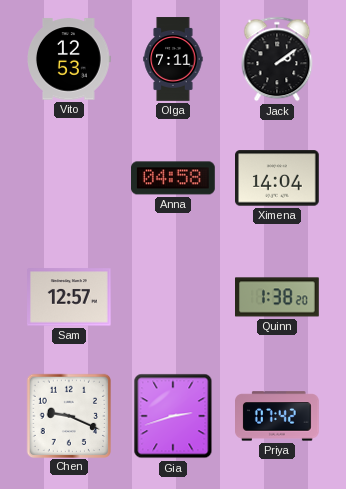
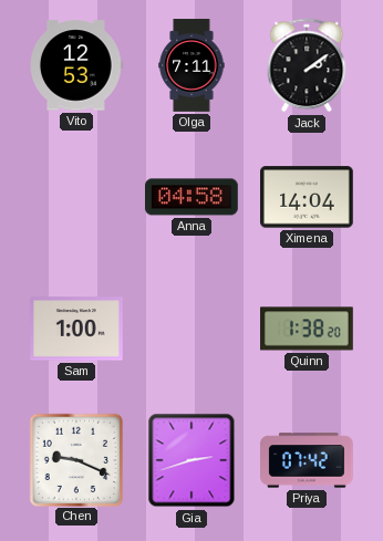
Sam: 12:57 -> 1:00
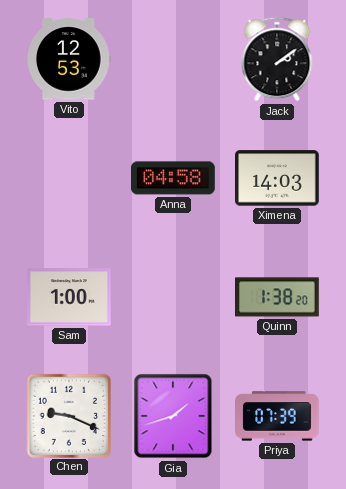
Olga: 7:11 -> none
Ximena: 14:04 -> 14:03
Gia: 2:42 -> 1:42
Priya: 07:42 -> 07:39
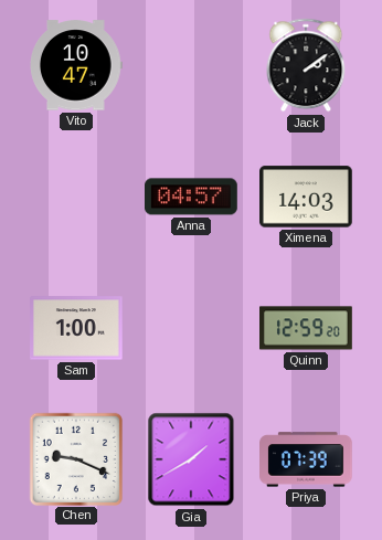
Vito: 12:53 -> 10:47
Anna: 04:58 -> 04:57
Quinn: 1:38 -> 12:59
Gia: 1:42 -> 1:40
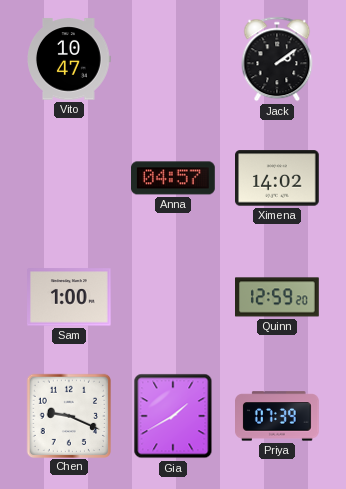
Ximena: 14:03 -> 14:02
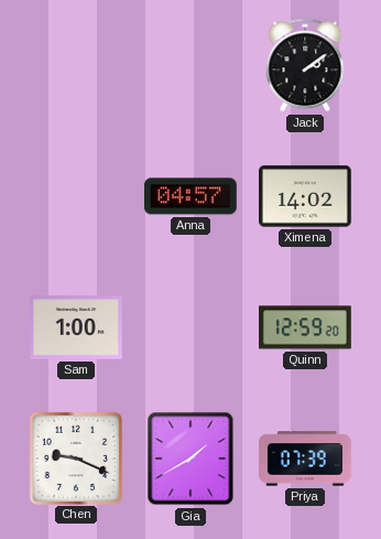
Vito: 10:47 -> none
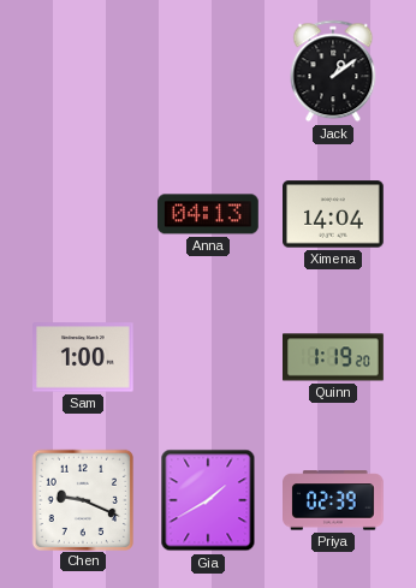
Jack: 2:09 -> 1:09
Anna: 04:57 -> 04:13
Ximena: 14:02 -> 14:04
Quinn: 12:59 -> 1:19
Priya: 07:39 -> 02:39
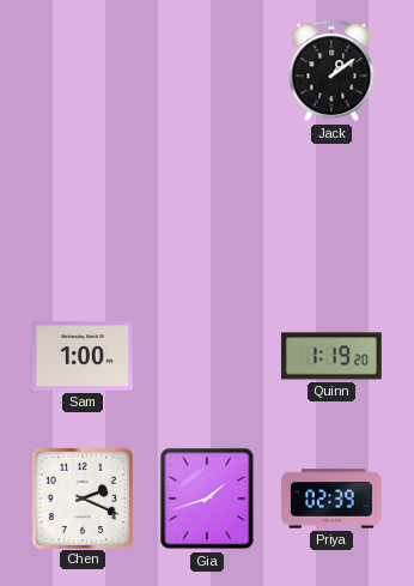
Anna: 04:13 -> none
Ximena: 14:04 -> none
Chen: 9:19 -> 2:19
Gia: 1:40 -> 1:42
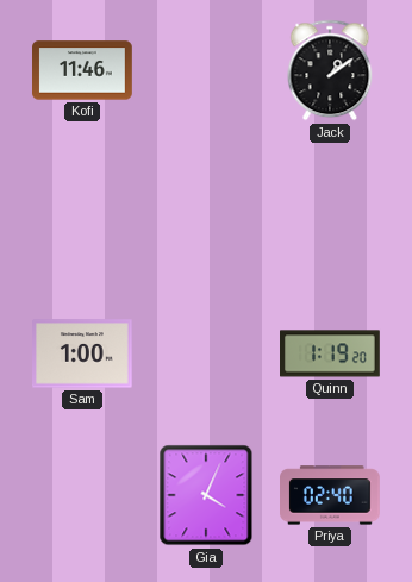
Kofi: none -> 11:46
Chen: 2:19 -> none
Gia: 1:42 -> 4:04
Priya: 02:39 -> 02:40
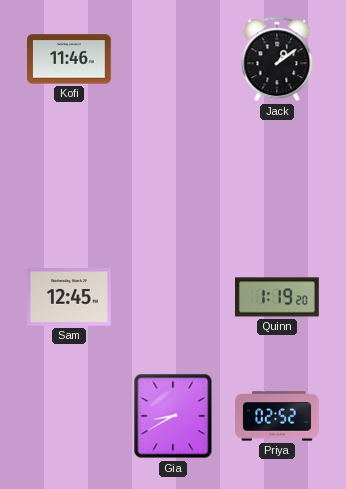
Sam: 1:00 -> 12:45
Gia: 4:04 -> 8:40
Priya: 02:40 -> 02:52
